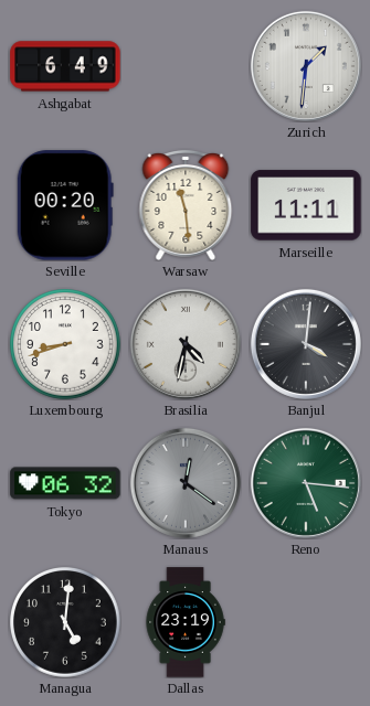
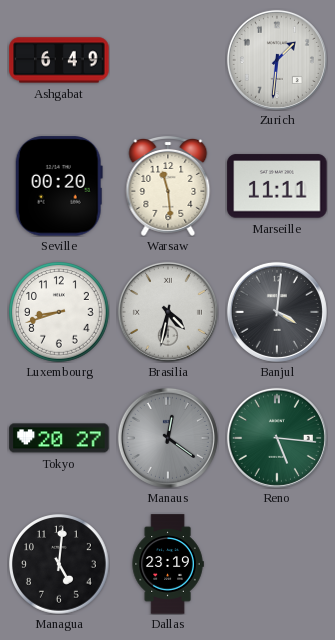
Tokyo: 06:32 -> 20:27
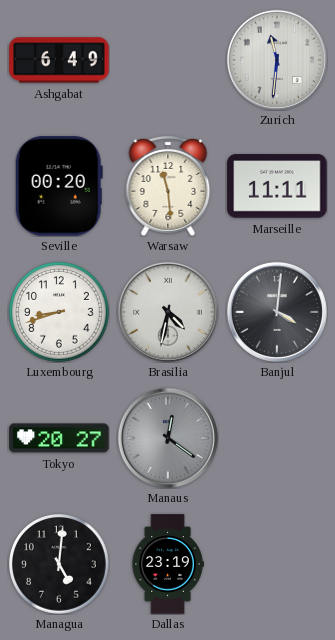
Zurich: 1:31 -> 11:31
Reno: 5:16 -> none
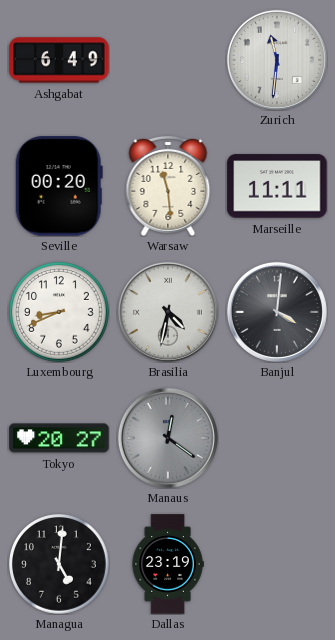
Luxembourg: 8:42 -> 8:41
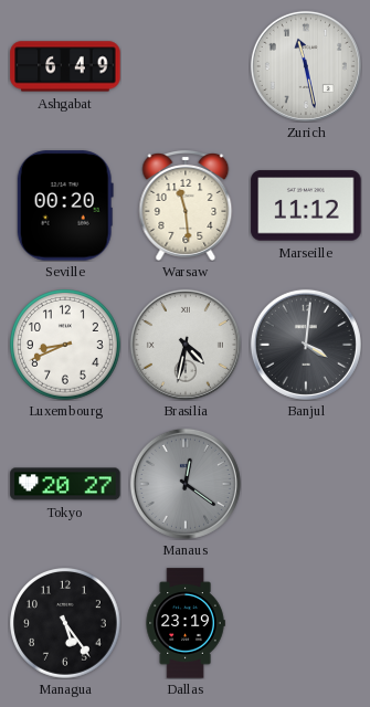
Zurich: 11:31 -> 11:28
Marseille: 11:11 -> 11:12
Managua: 5:01 -> 5:24
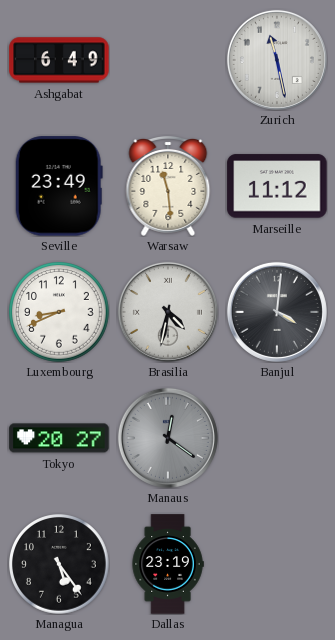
Seville: 00:20 -> 23:49
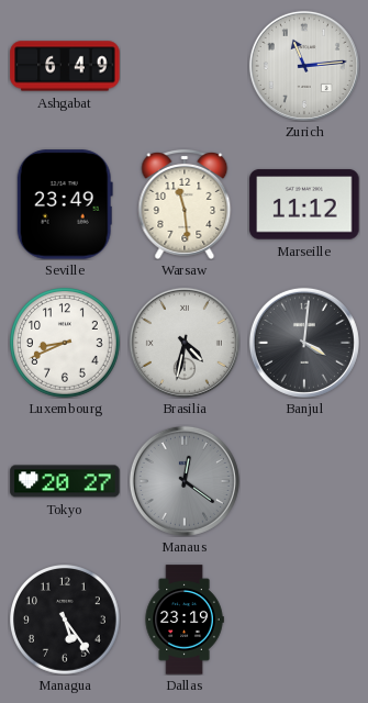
Zurich: 11:28 -> 11:14
